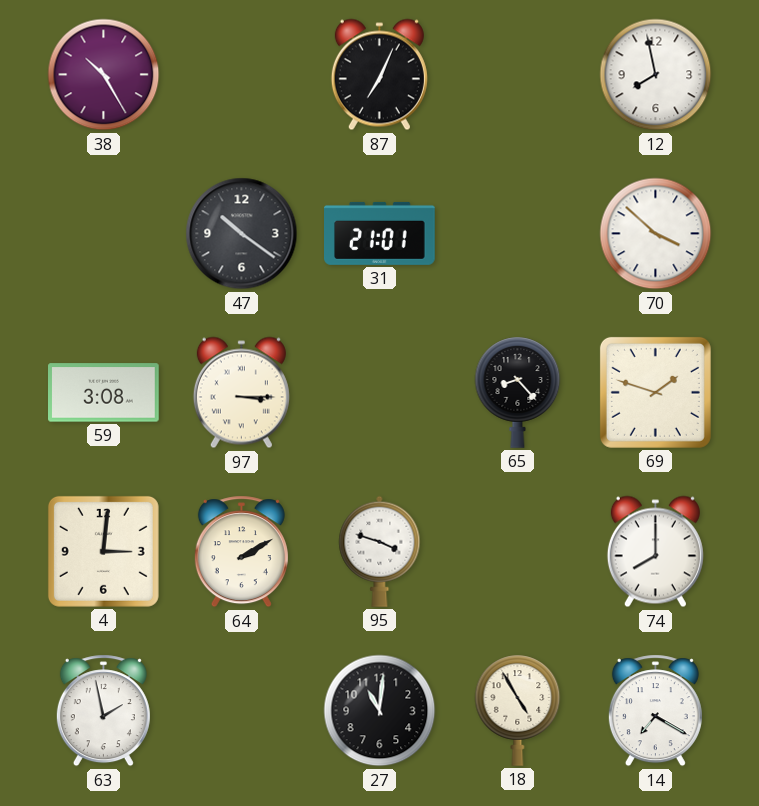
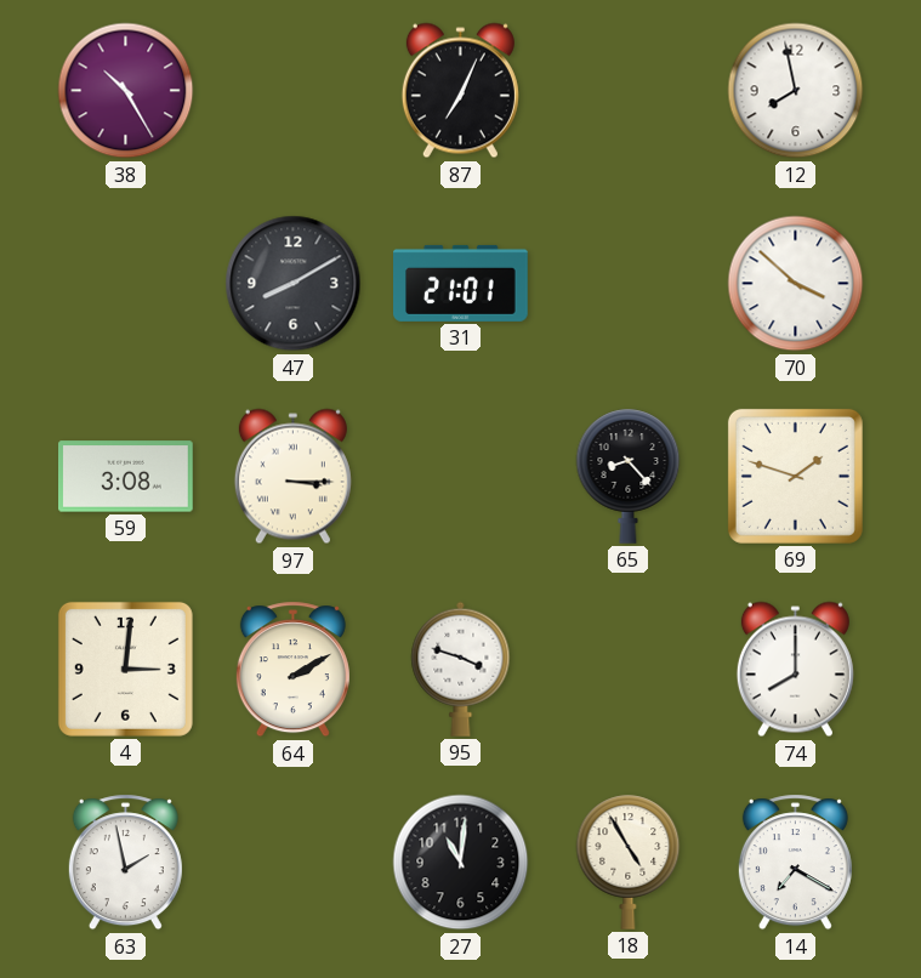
47: 10:21 -> 8:10
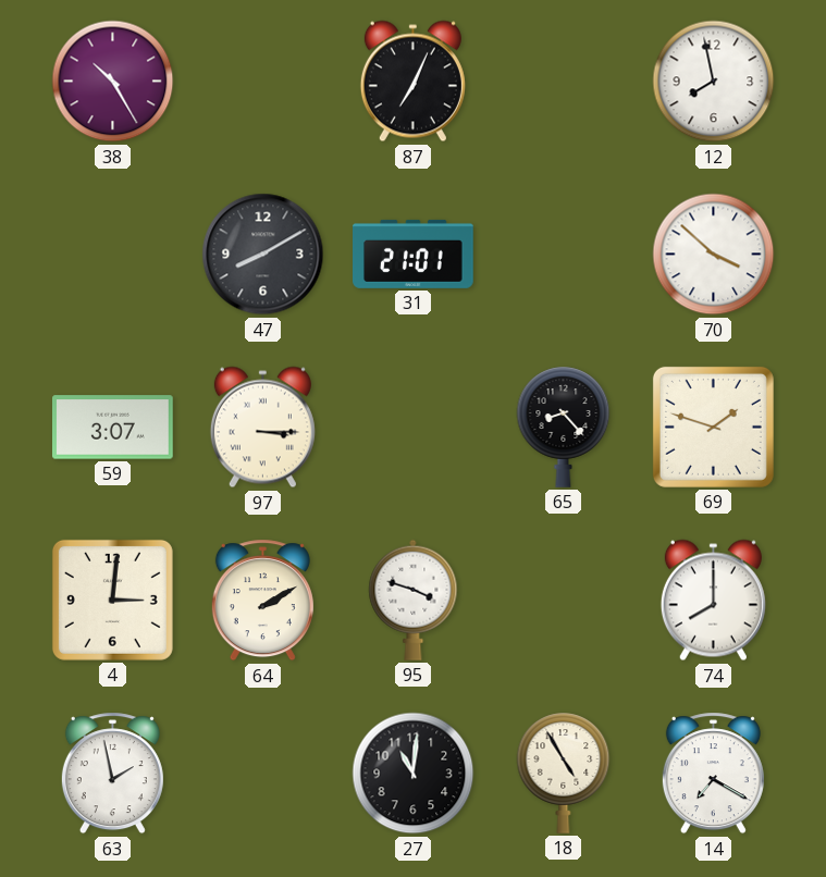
59: 3:08 -> 3:07
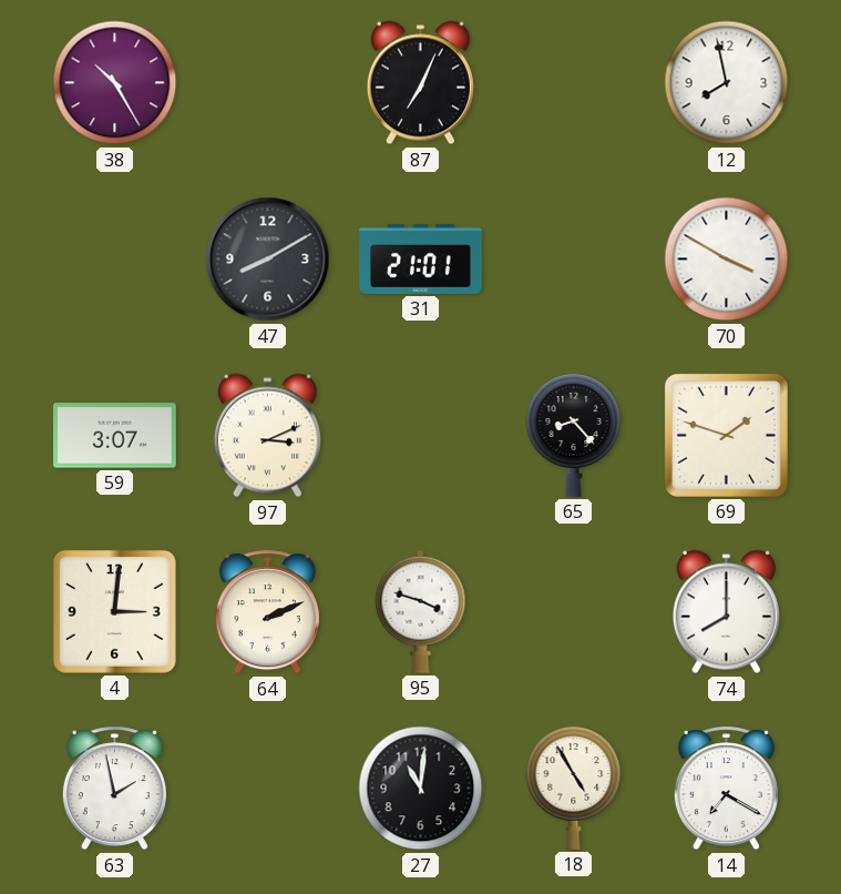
70: 3:52 -> 3:50
97: 3:15 -> 3:11
64: 2:10 -> 2:11
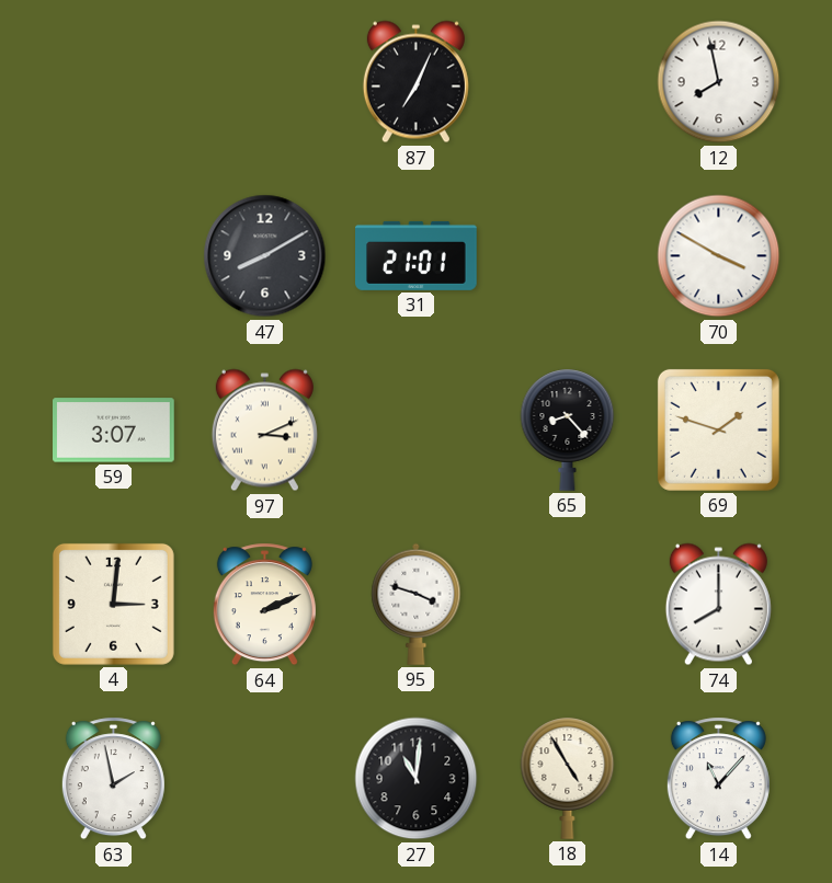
38: 10:25 -> none
14: 7:20 -> 11:07
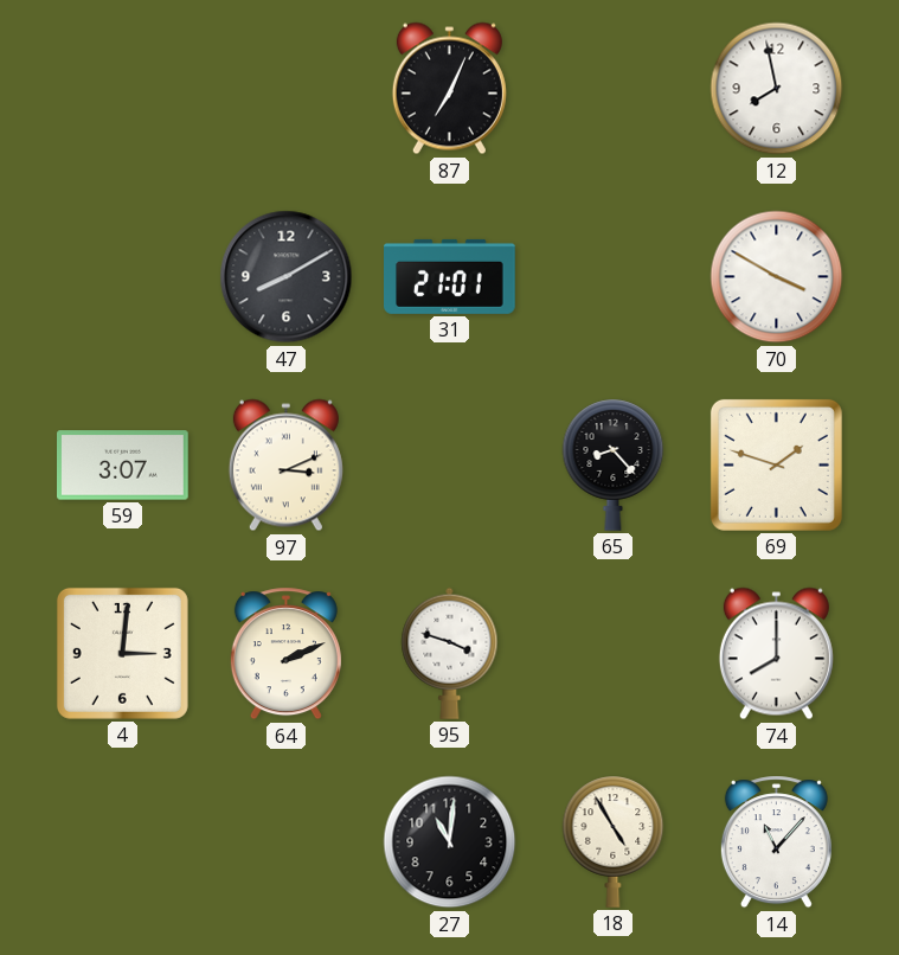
63: 1:58 -> none
